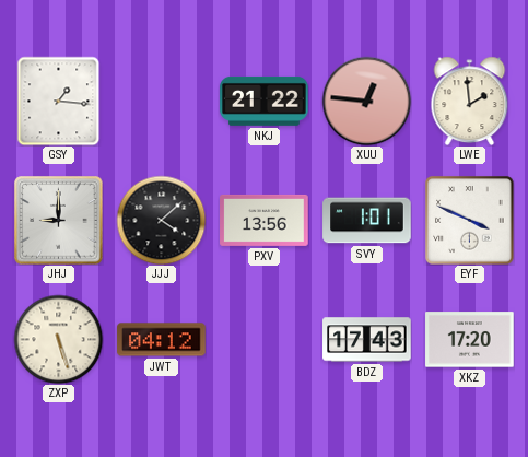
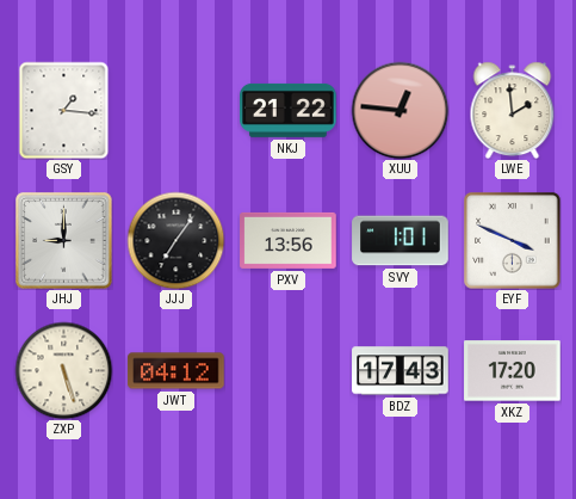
JJJ: 4:08 -> 7:06
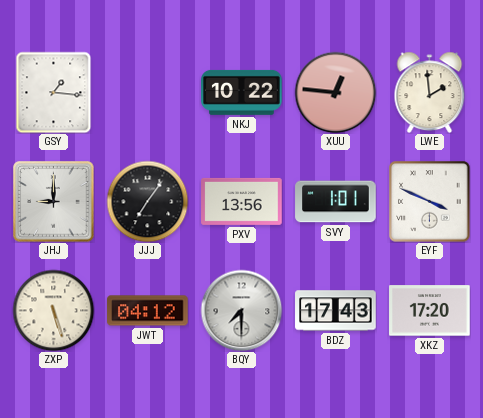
NKJ: 21:22 -> 10:22
BQY: none -> 7:30
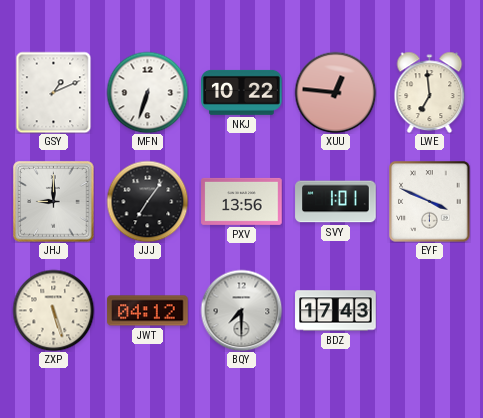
GSY: 1:16 -> 1:11
MFN: none -> 6:33
LWE: 1:59 -> 6:59
XKZ: 17:20 -> none
